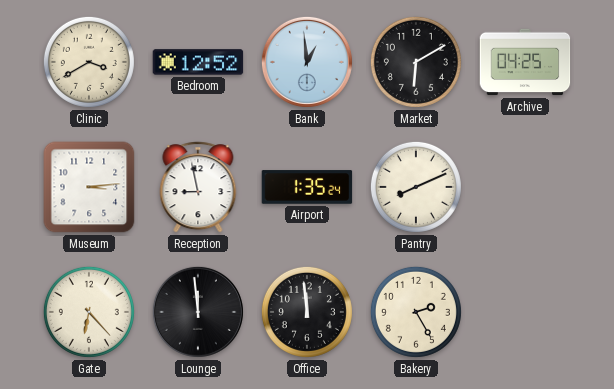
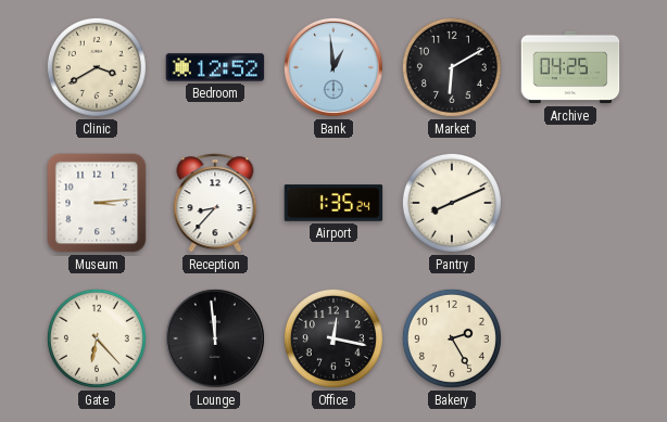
Reception: 8:58 -> 8:37
Office: 11:59 -> 12:17
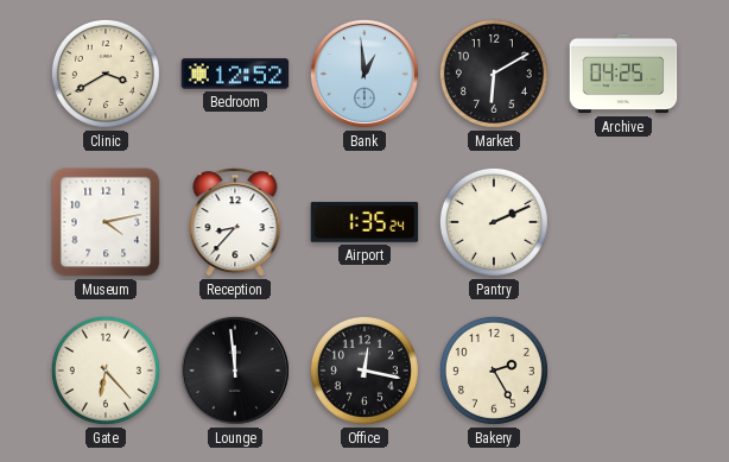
Museum: 3:14 -> 4:13
Pantry: 8:11 -> 2:11
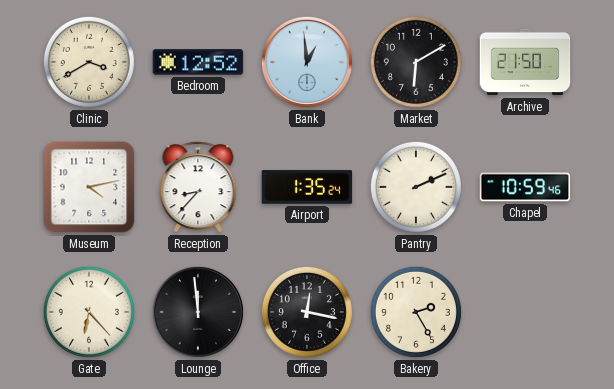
Archive: 04:25 -> 21:50
Chapel: none -> 10:59
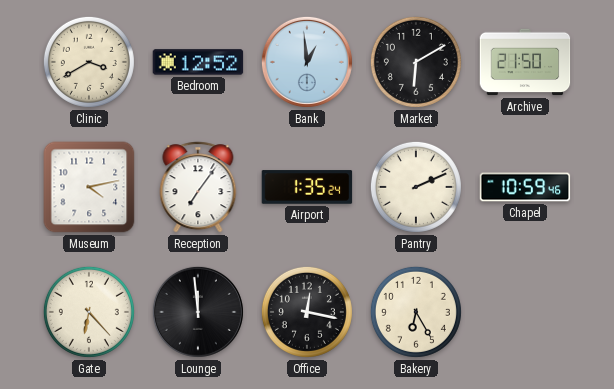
Reception: 8:37 -> 7:06
Bakery: 2:25 -> 6:25
